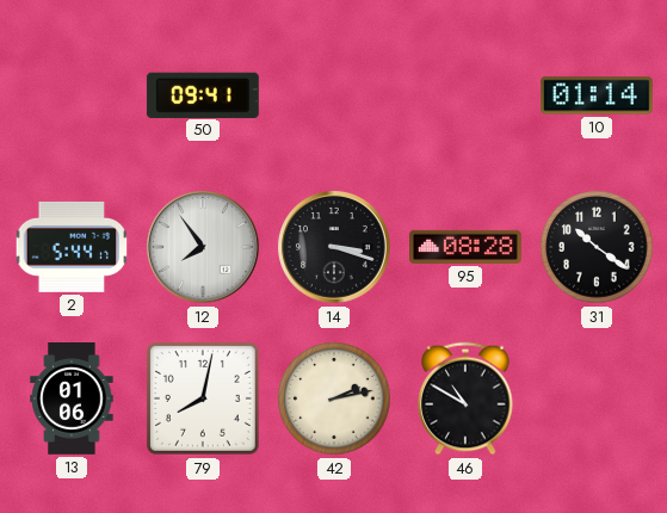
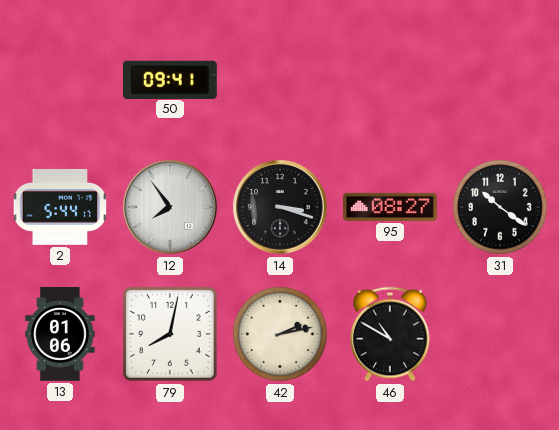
10: 01:14 -> none
95: 08:28 -> 08:27
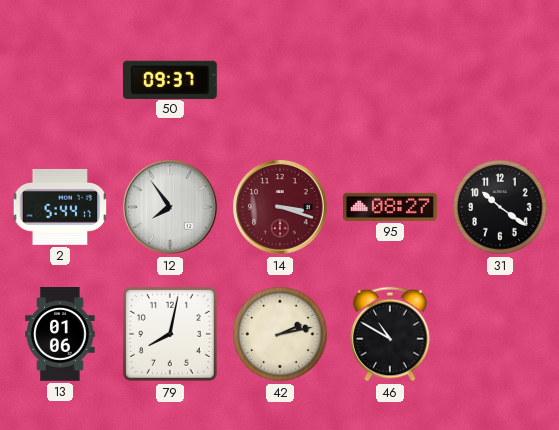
50: 09:41 -> 09:37
14 dial: black -> burgundy
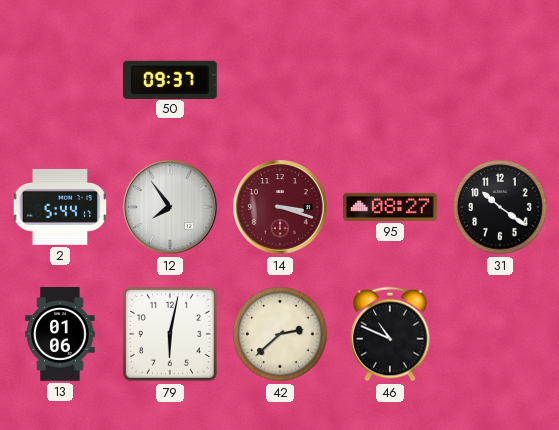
79: 8:02 -> 6:02
42: 2:13 -> 2:38
46: 10:50 -> 10:49
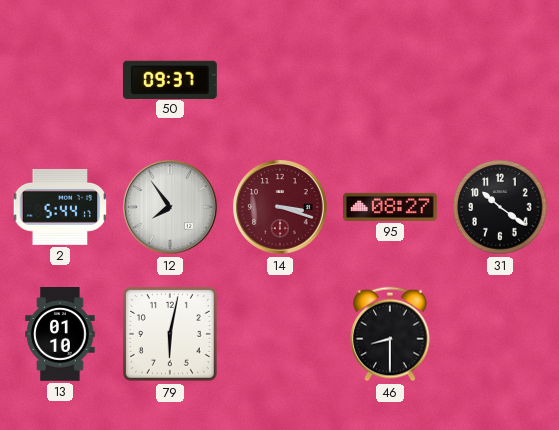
13: 01:06 -> 01:10
42: 2:38 -> none
46: 10:49 -> 8:30
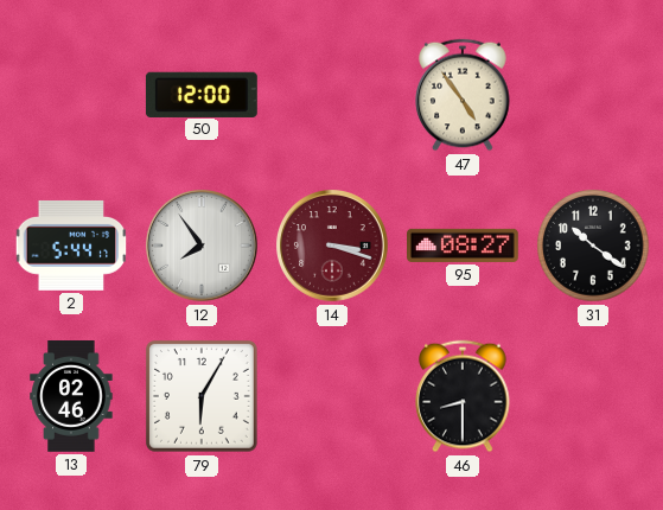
50: 09:37 -> 12:00
47: none -> 4:54
13: 01:10 -> 02:46
79: 6:02 -> 6:05
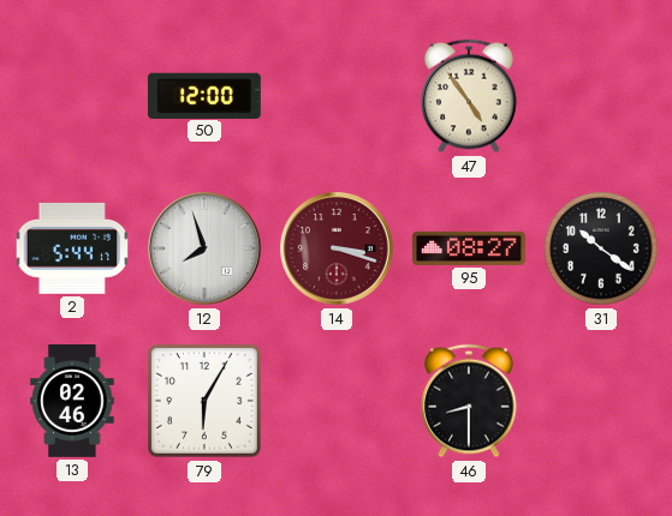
12: 7:54 -> 7:57
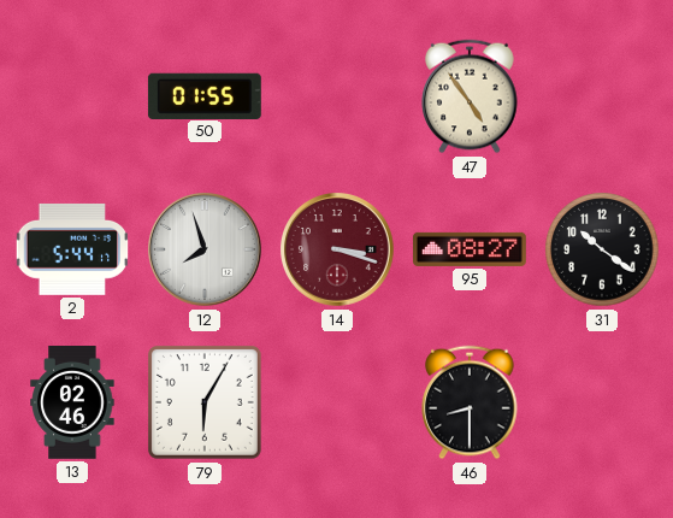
50: 12:00 -> 01:55
